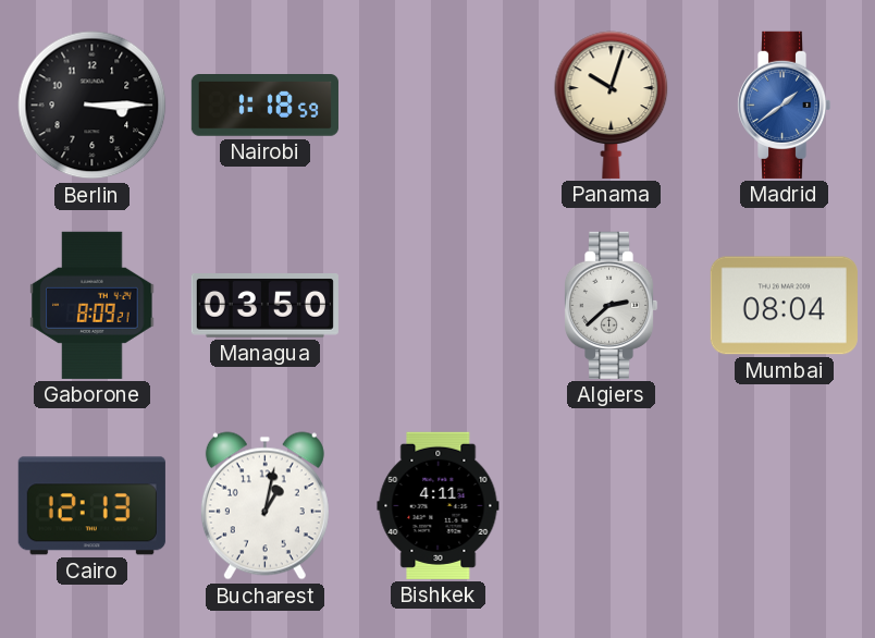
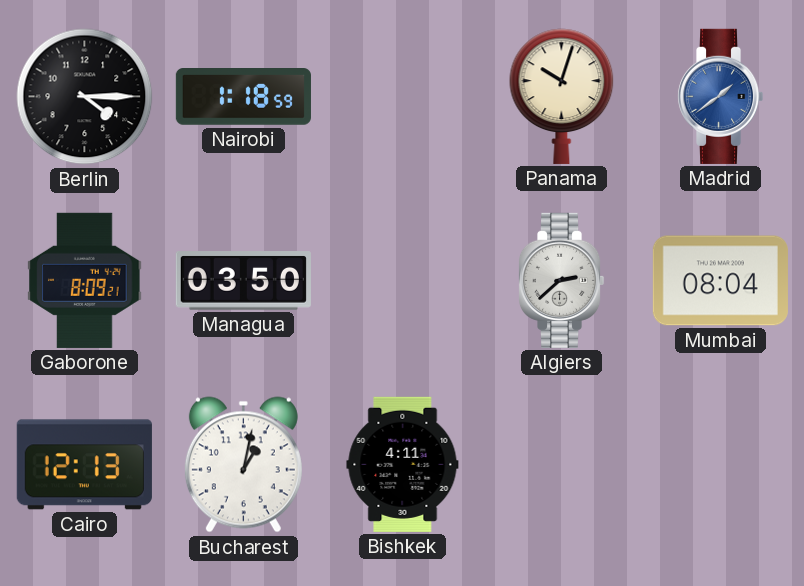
Berlin: 3:15 -> 4:15
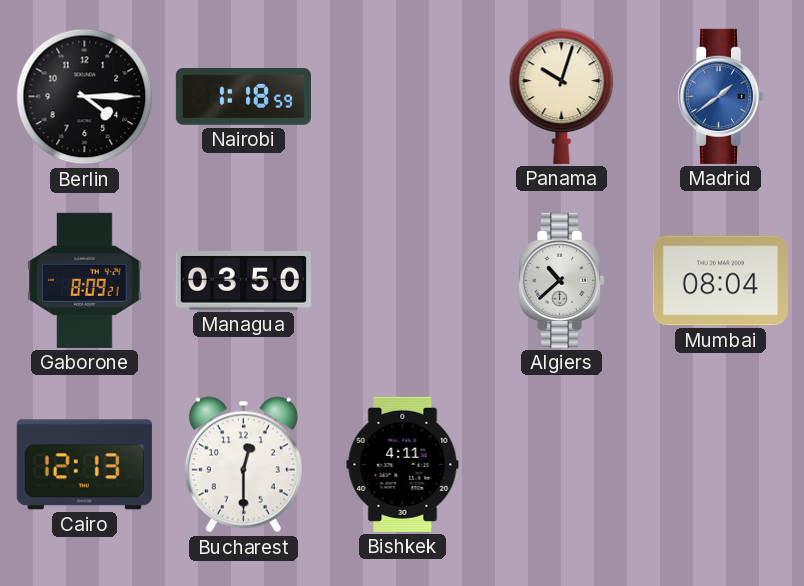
Algiers: 2:38 -> 10:38
Bucharest: 1:02 -> 12:30
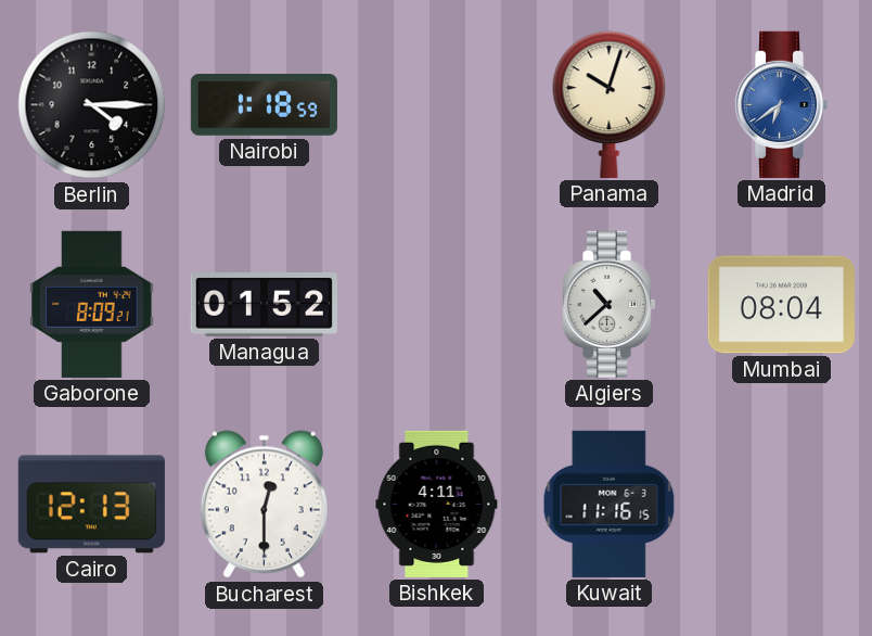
Madrid: 1:39 -> 6:39
Managua: 03:50 -> 01:52
Kuwait: none -> 11:16
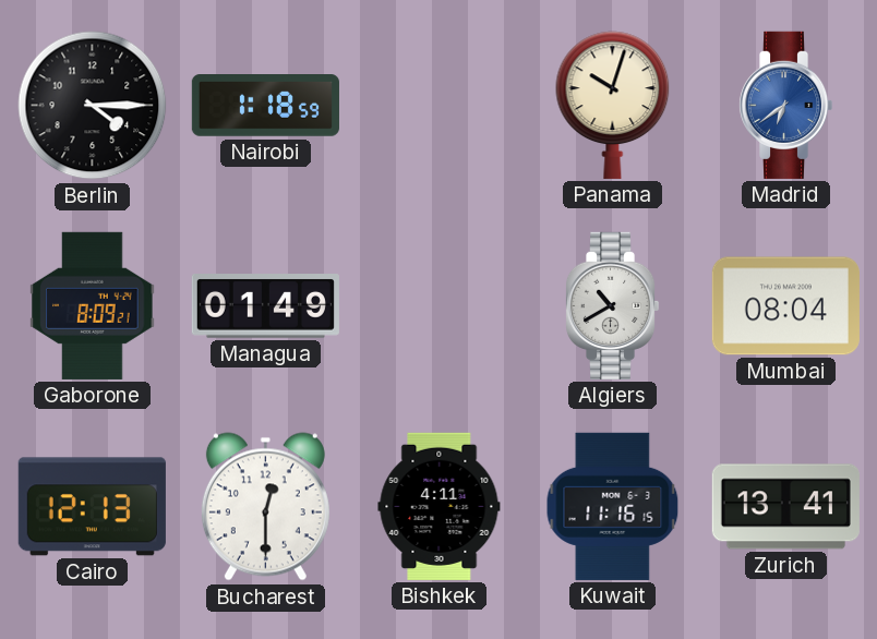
Managua: 01:52 -> 01:49
Algiers: 10:38 -> 10:40
Zurich: none -> 13:41
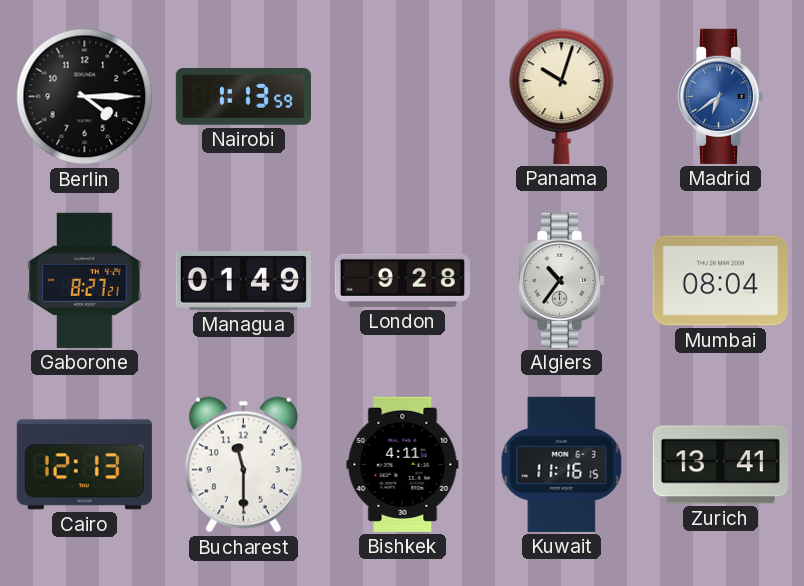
Nairobi: 1:18 -> 1:13
Gaborone: 8:09 -> 8:27
London: none -> 9:28
Algiers: 10:40 -> 10:36
Bucharest: 12:30 -> 11:30
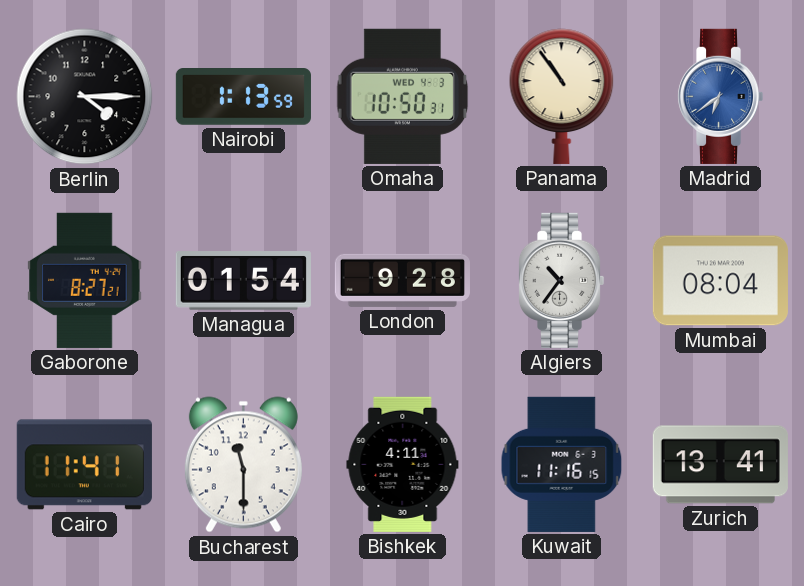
Omaha: none -> 10:50
Panama: 10:03 -> 10:54
Managua: 01:49 -> 01:54
Cairo: 12:13 -> 11:41
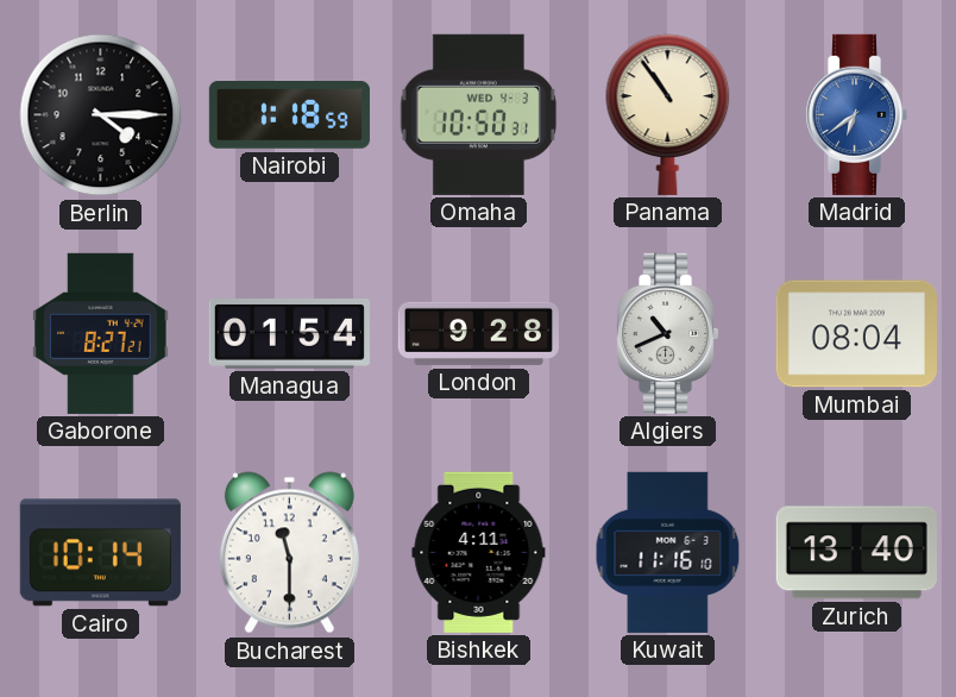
Nairobi: 1:13 -> 1:18
Algiers: 10:36 -> 10:41
Cairo: 11:41 -> 10:14
Kuwait: 11:16:15 -> 11:16:10
Zurich: 13:41 -> 13:40
